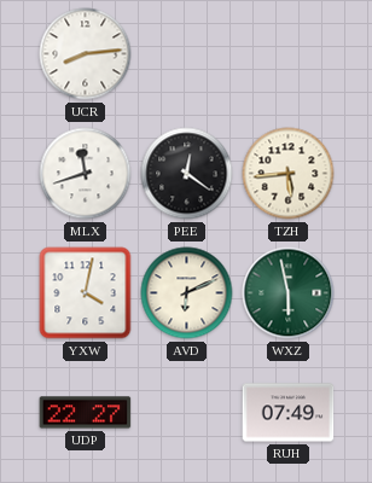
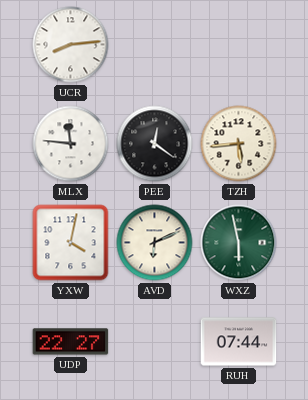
MLX: 11:42 -> 11:46
RUH: 07:49 -> 07:44
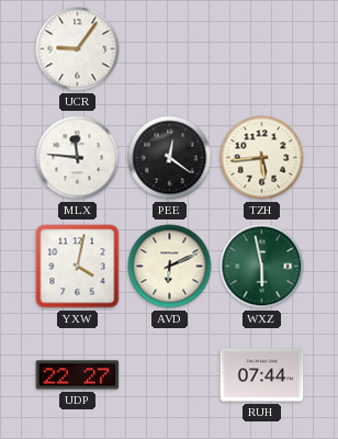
UCR: 8:14 -> 9:06
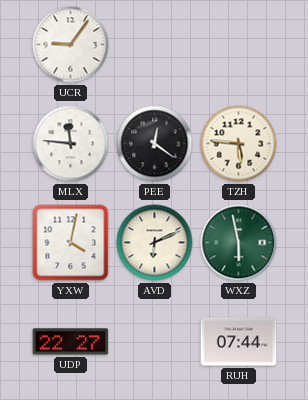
TZH: 5:44 -> 5:46
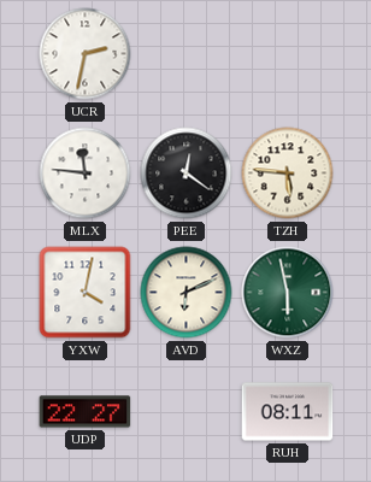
UCR: 9:06 -> 2:32
RUH: 07:44 -> 08:11
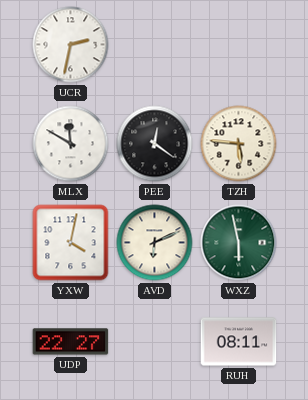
MLX: 11:46 -> 11:50
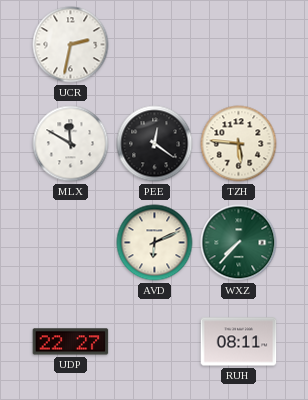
YXW: 4:02 -> none
WXZ: 5:58 -> 7:37
